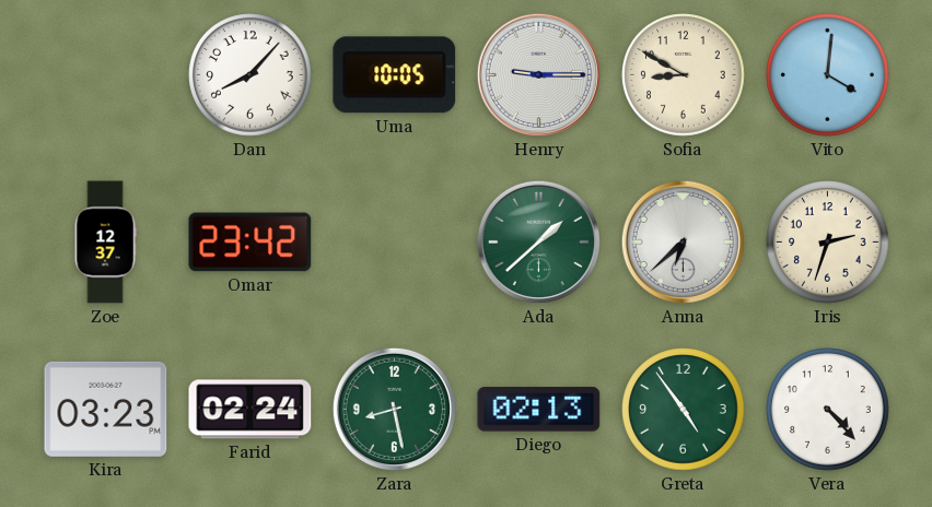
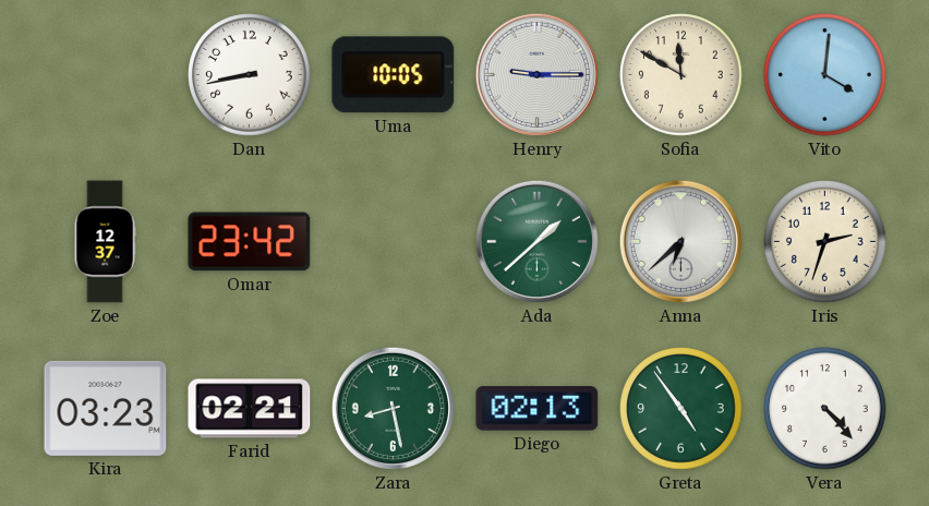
Dan: 8:07 -> 8:43
Sofia: 8:50 -> 11:50
Farid: 02:24 -> 02:21
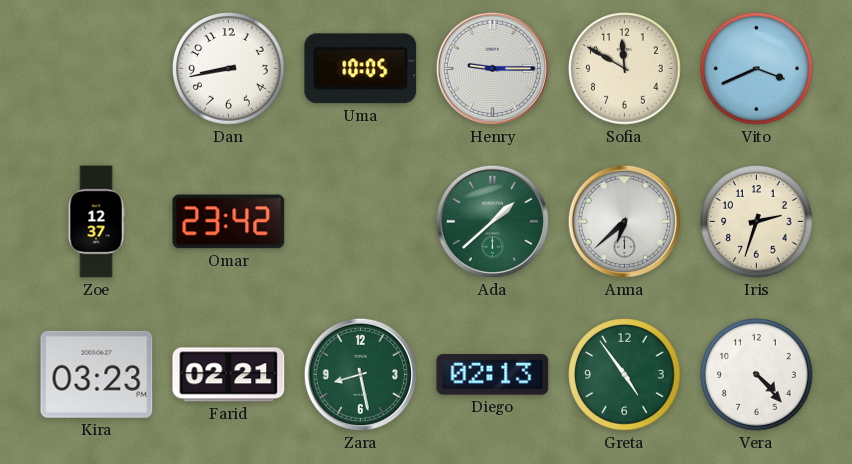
Vito: 4:01 -> 3:41
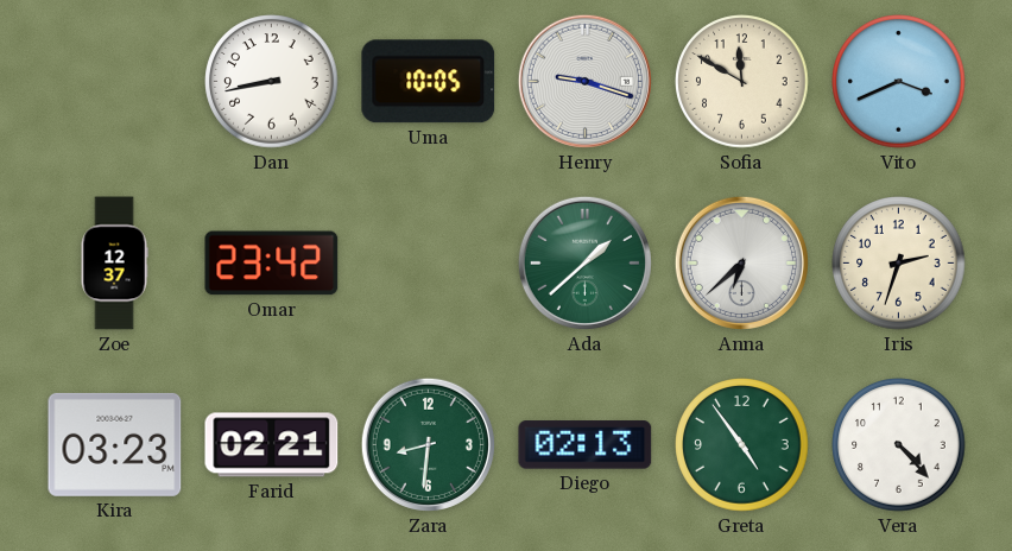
Henry: 9:15 -> 9:18
Zara: 8:28 -> 8:31
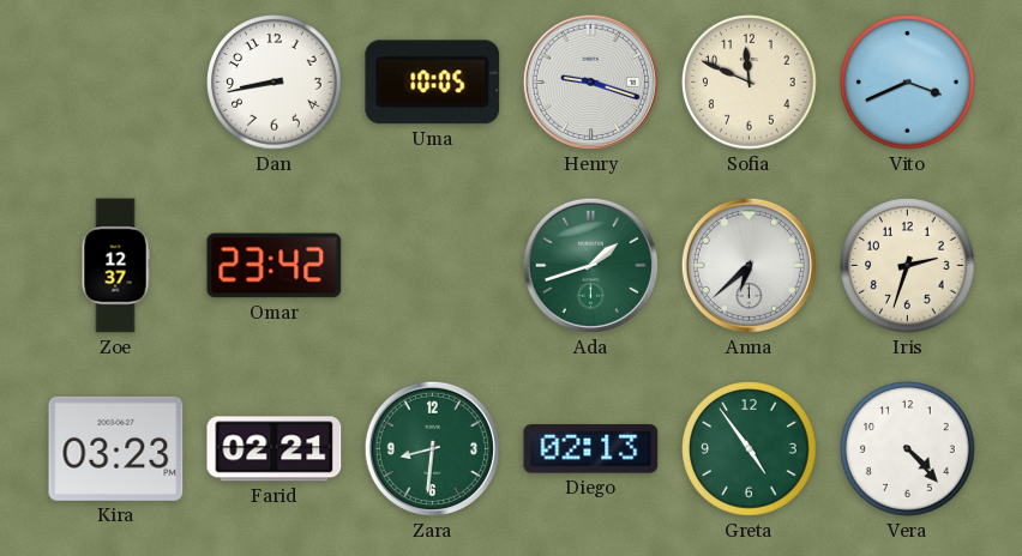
Sofia: 11:50 -> 11:49
Ada: 1:38 -> 1:42
